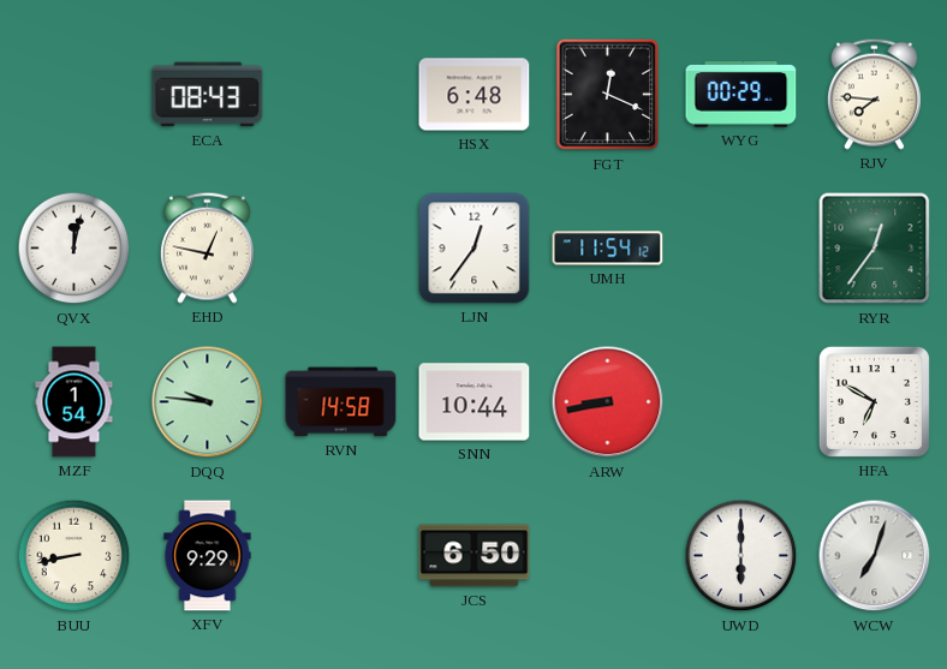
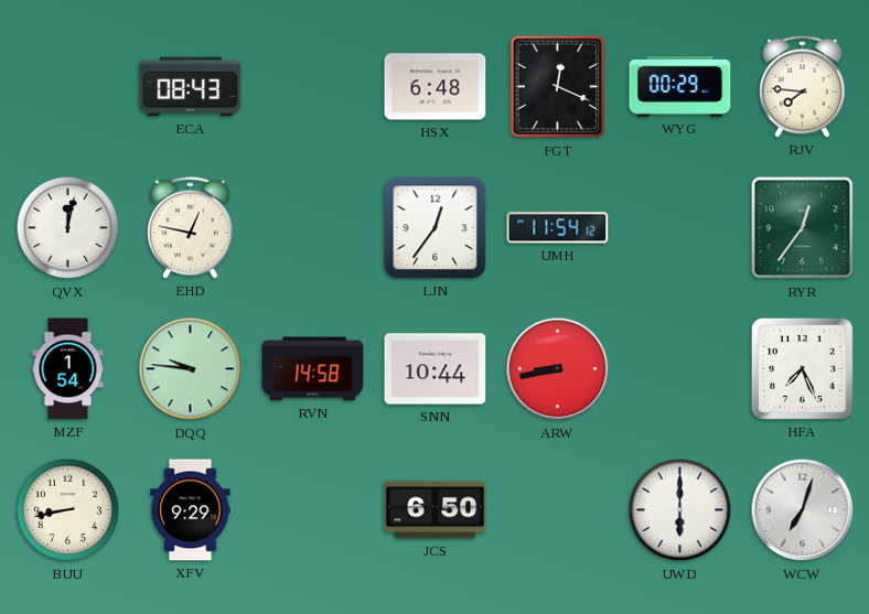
HFA: 6:50 -> 7:26
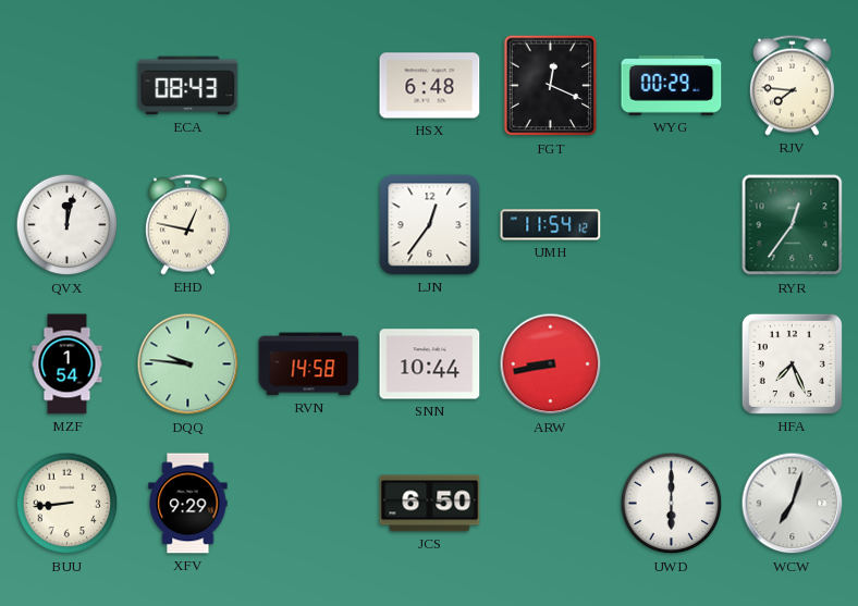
BUU: 8:43 -> 8:44
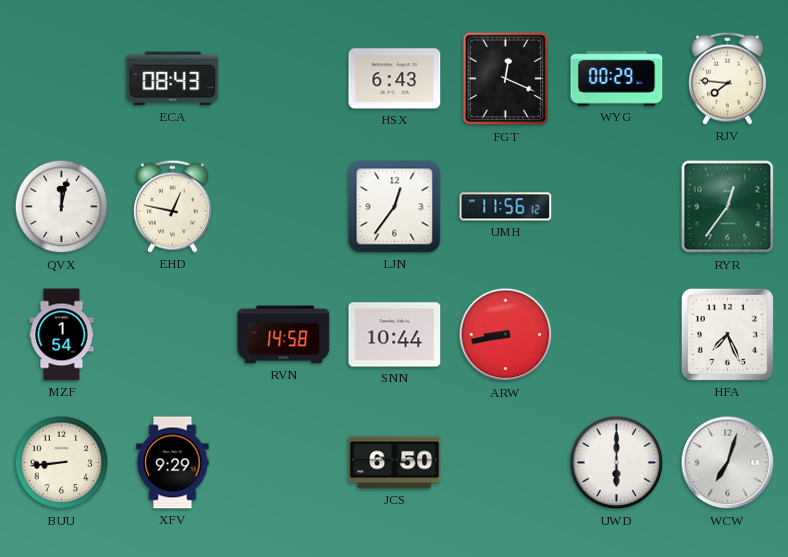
HSX: 6:48 -> 6:43
UMH: 11:54 -> 11:56
DQQ: 9:46 -> none
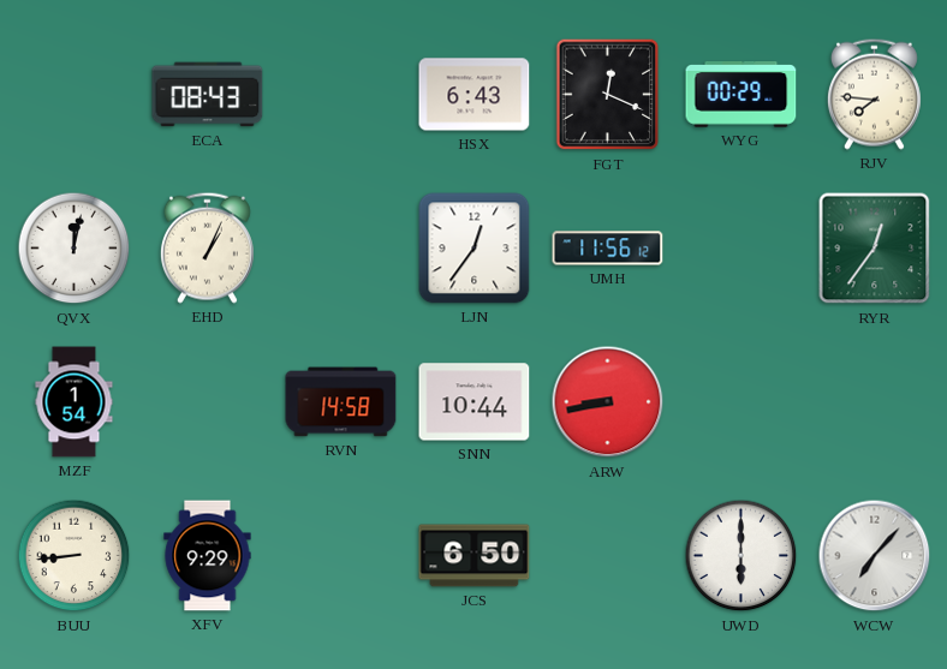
EHD: 12:47 -> 1:04
HFA: 7:26 -> none
WCW: 7:03 -> 7:07
